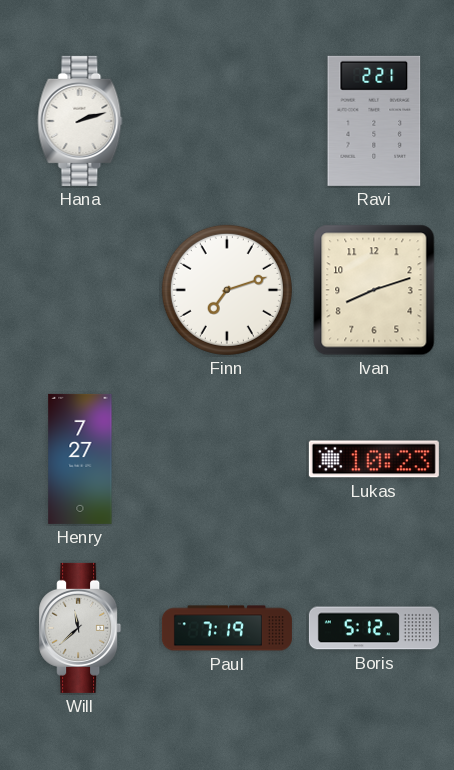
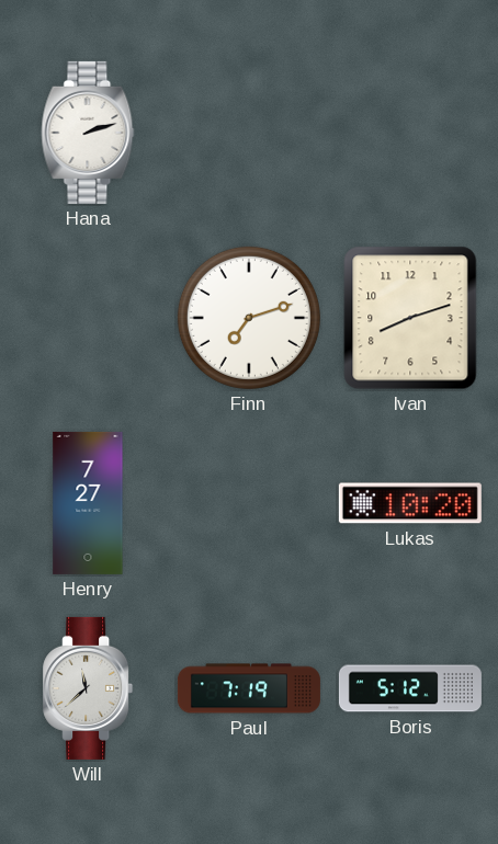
Ravi: 2:21 -> none
Lukas: 10:23 -> 10:20
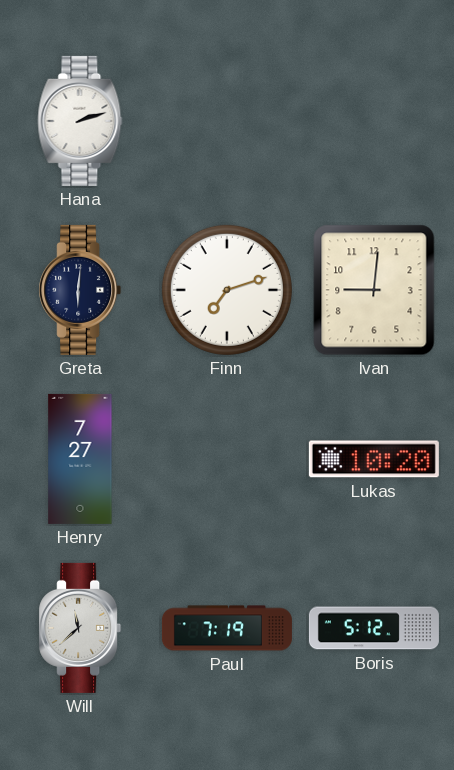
Greta: none -> 6:01
Ivan: 8:12 -> 9:01
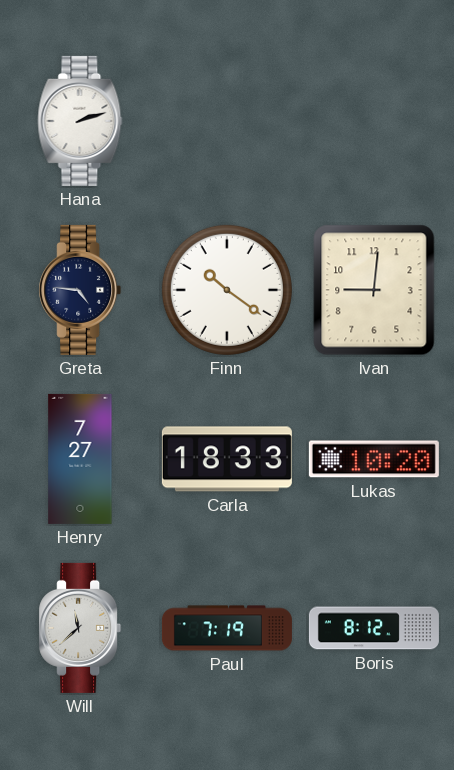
Greta: 6:01 -> 4:46
Finn: 7:12 -> 10:21
Carla: none -> 18:33
Boris: 5:12 -> 8:12
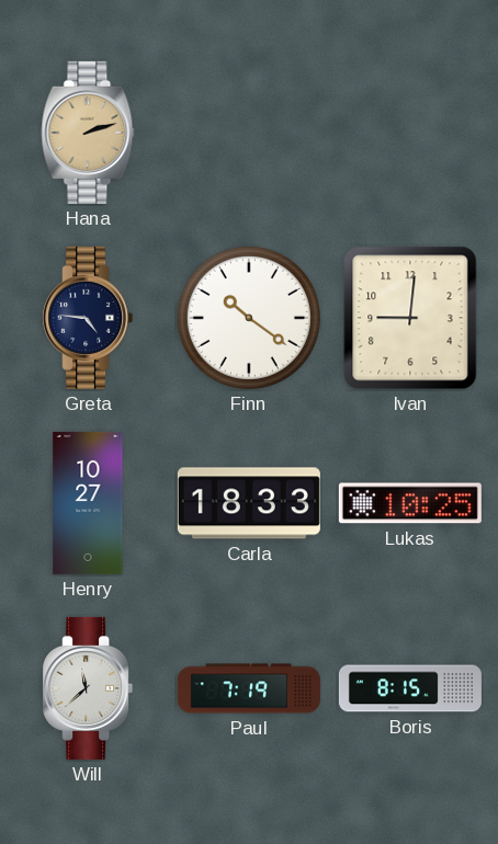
Hana dial: white -> champagne
Henry: 7:27 -> 10:27
Lukas: 10:20 -> 10:25
Boris: 8:12 -> 8:15
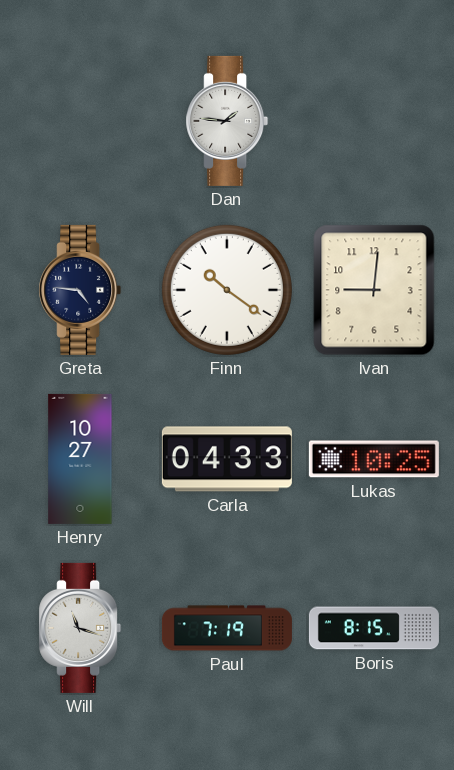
Hana: 2:12 -> none
Dan: none -> 1:46
Carla: 18:33 -> 04:33
Will: 11:38 -> 11:18
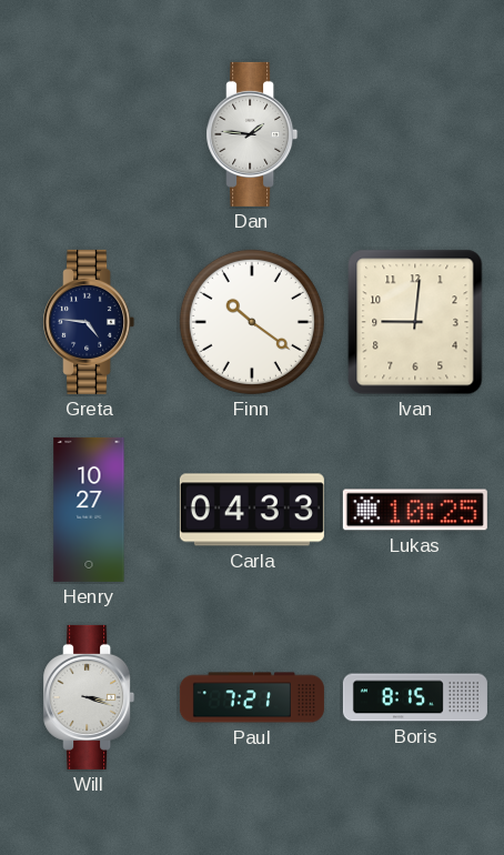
Will: 11:18 -> 3:18
Paul: 7:19 -> 7:21
